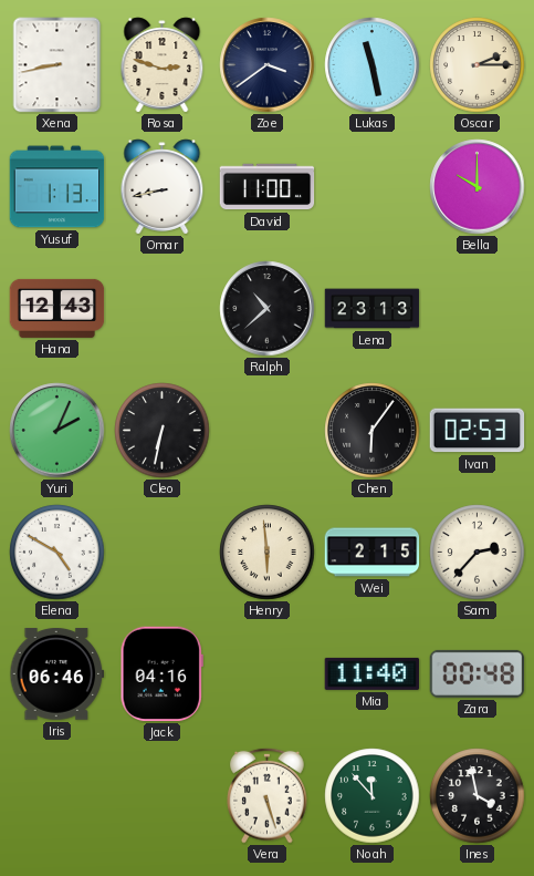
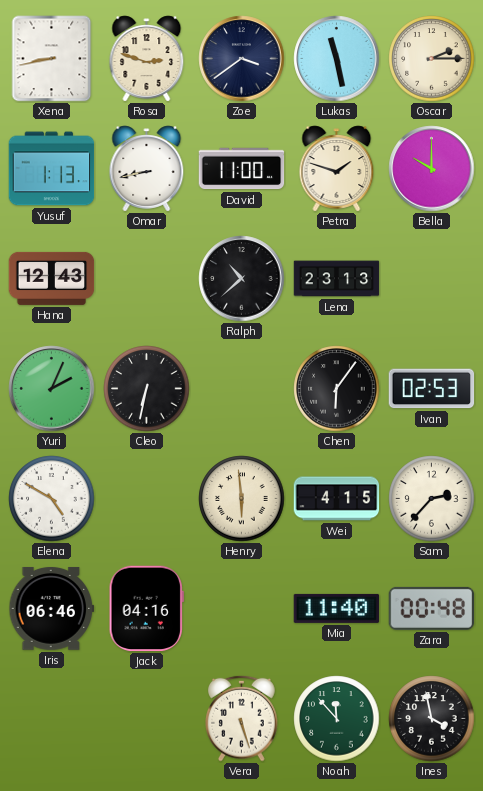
Petra: none -> 1:48
Wei: 2:15 -> 4:15
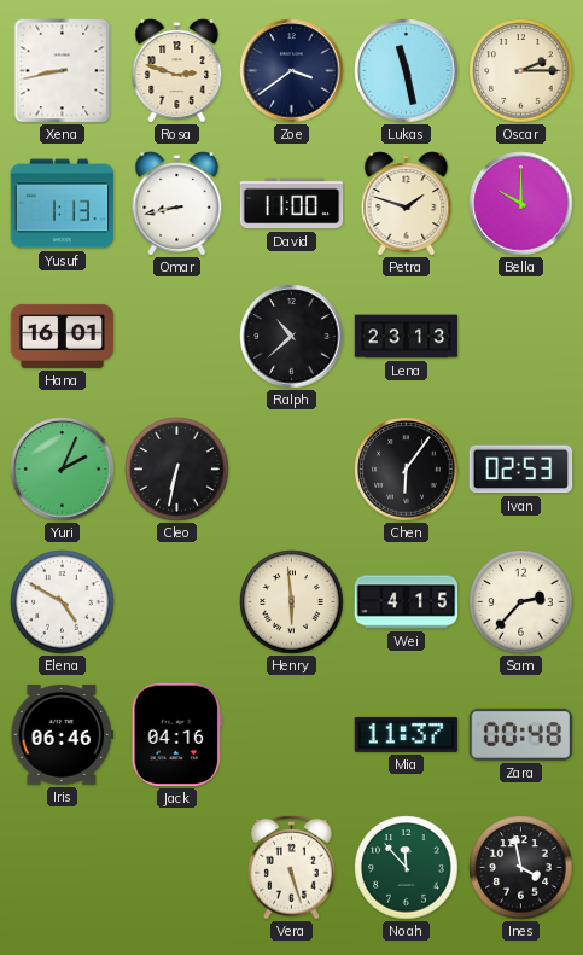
Hana: 12:43 -> 16:01
Mia: 11:40 -> 11:37
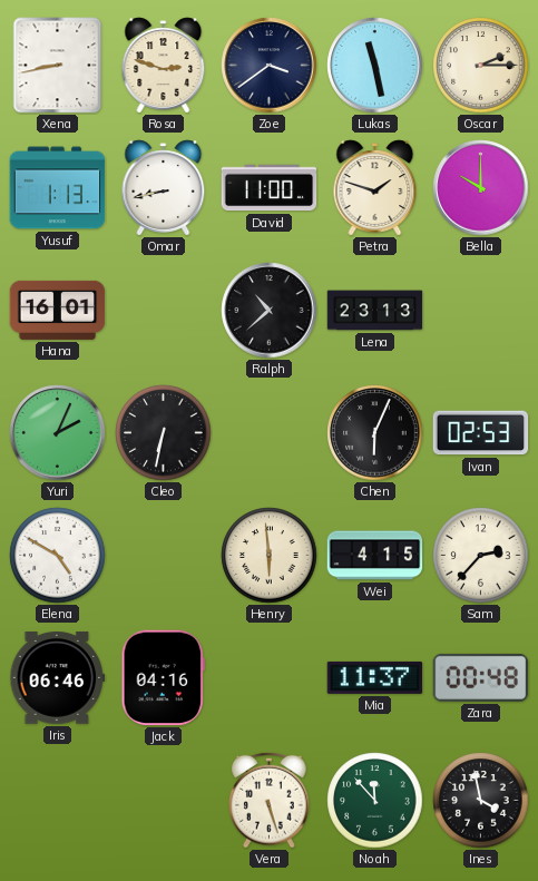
Chen: 6:06 -> 6:04
